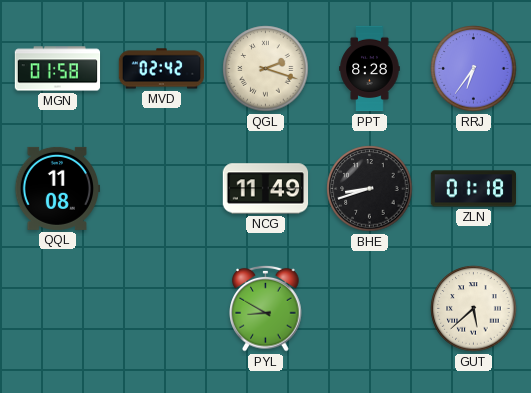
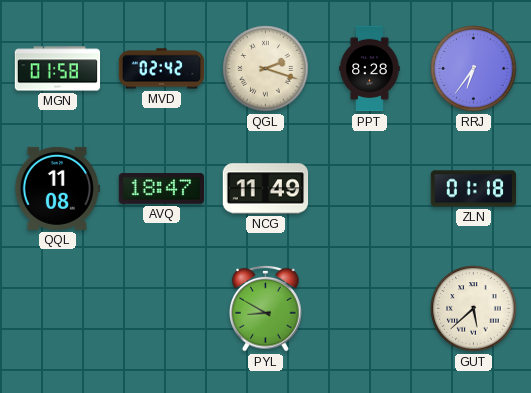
AVQ: none -> 18:47
BHE: 8:42 -> none
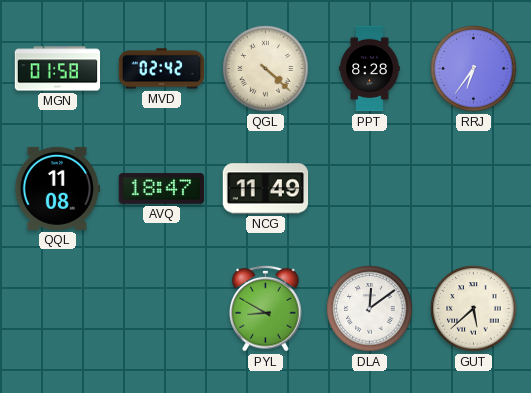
QGL: 2:18 -> 4:22
ZLN: 01:18 -> none
DLA: none -> 12:09
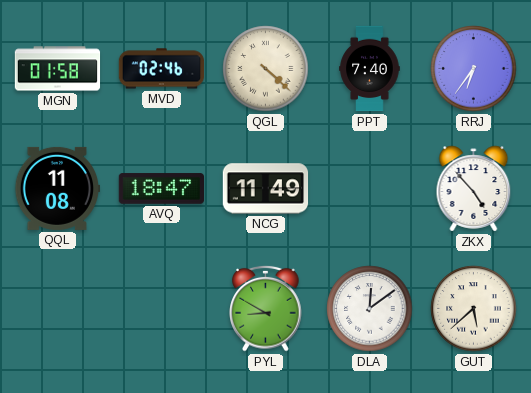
MVD: 02:42 -> 02:46
PPT: 8:28 -> 7:40
ZKX: none -> 4:53
